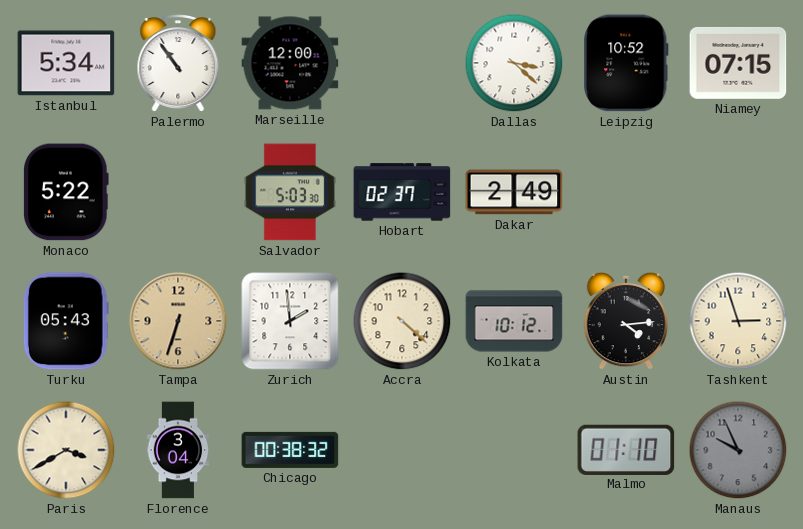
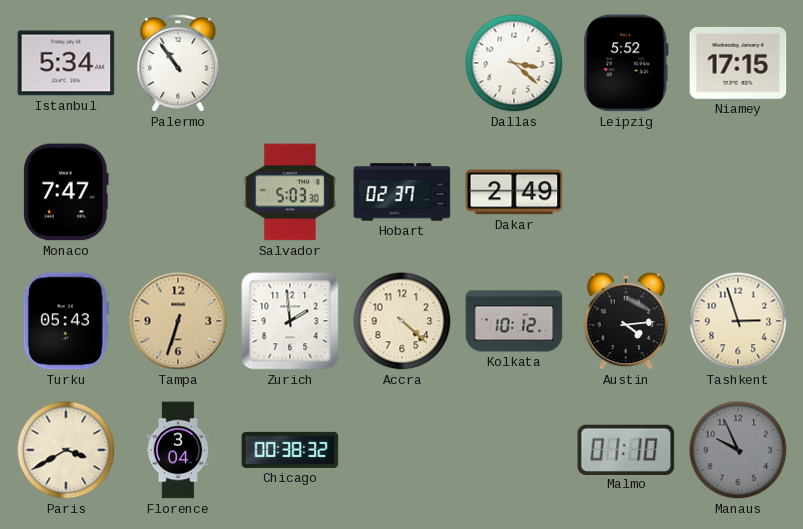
Marseille: 12:00 -> none
Leipzig: 10:52 -> 5:52
Niamey: 07:15 -> 17:15
Monaco: 5:22 -> 7:47
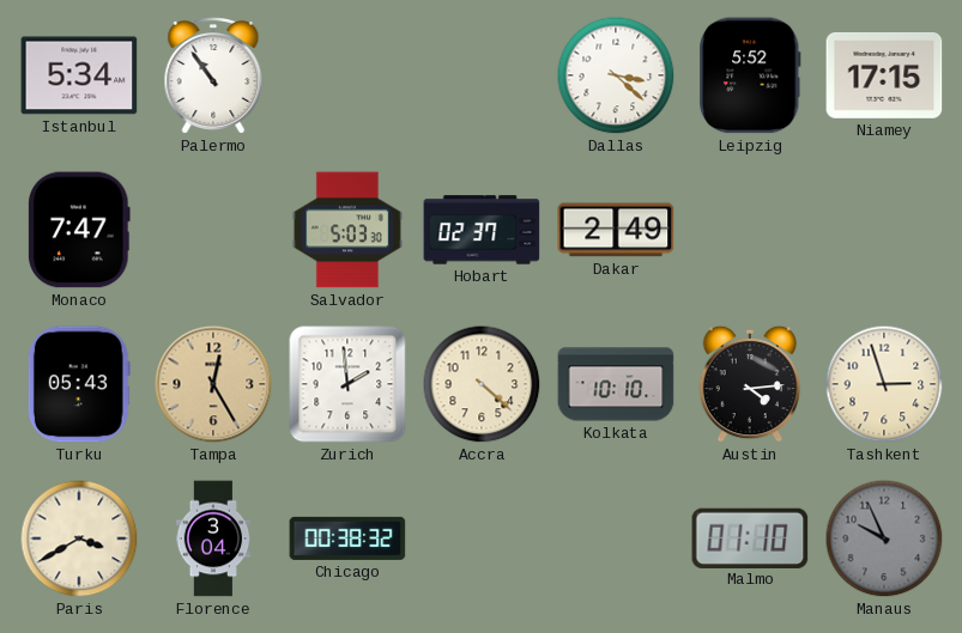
Tampa: 6:33 -> 12:25
Kolkata: 10:12 -> 10:10
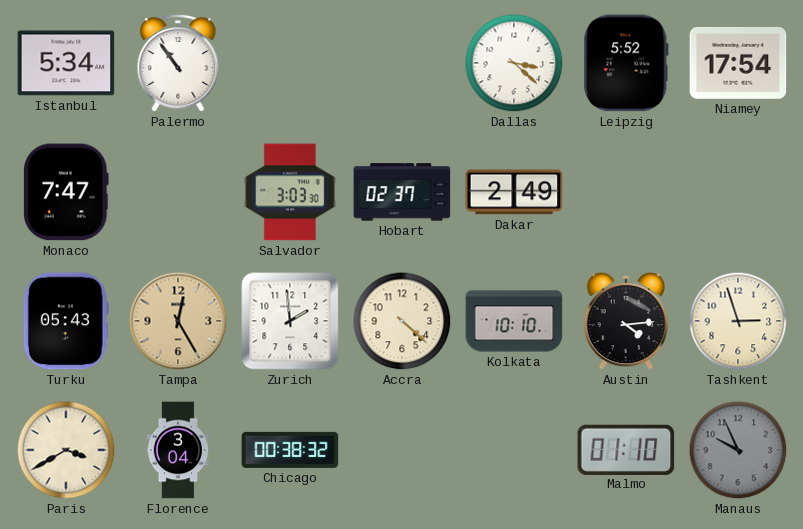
Niamey: 17:15 -> 17:54
Salvador: 5:03 -> 3:03
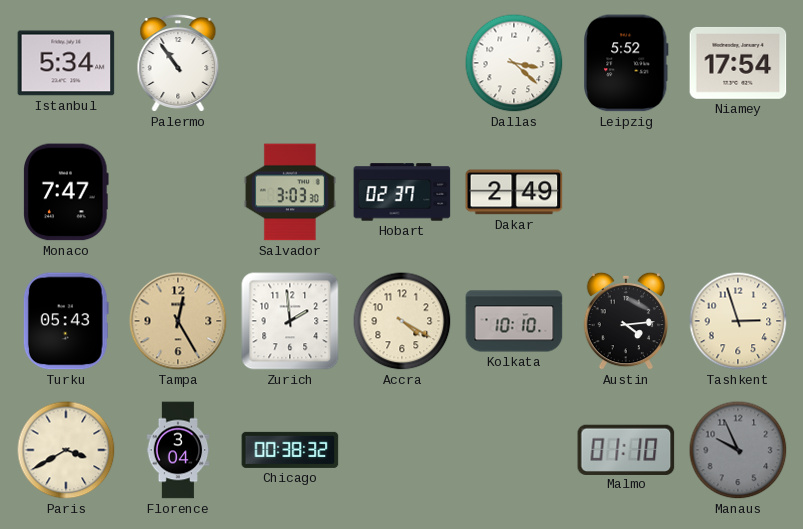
Accra: 4:22 -> 4:20
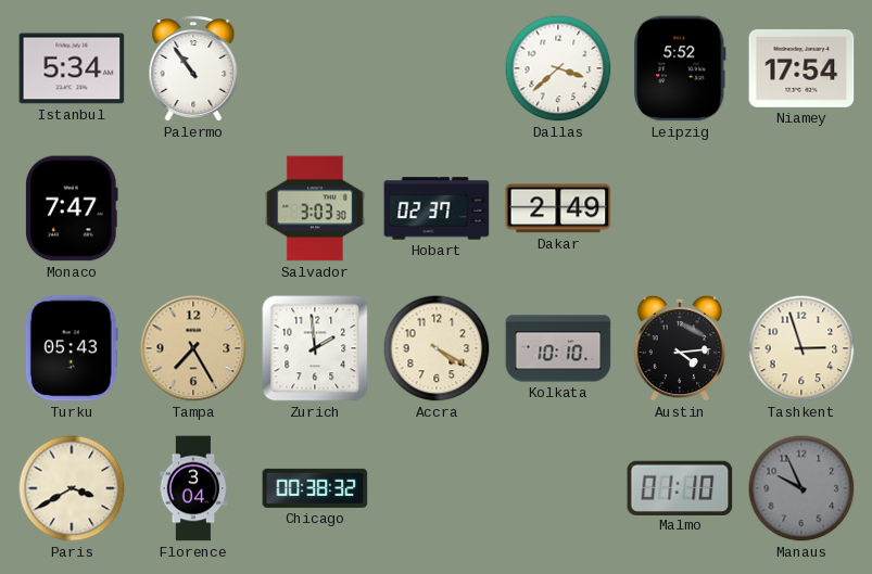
Dallas: 3:22 -> 3:38
Tampa: 12:25 -> 7:25
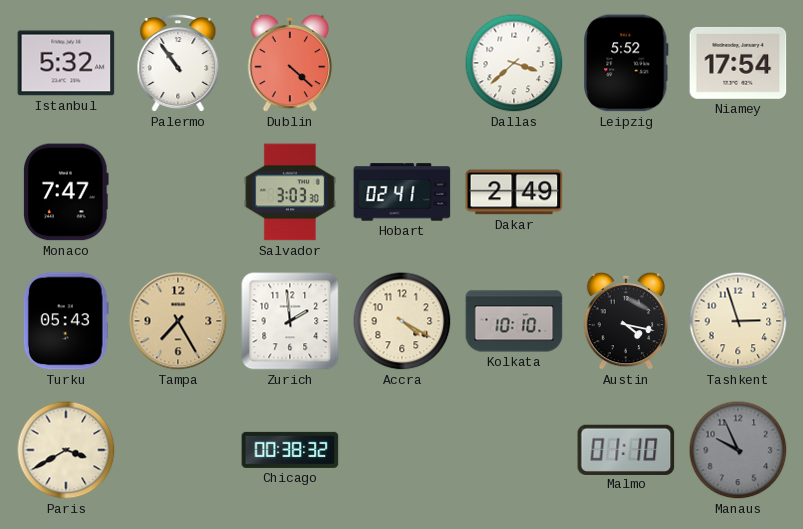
Istanbul: 5:34 -> 5:32
Dublin: none -> 4:22
Hobart: 02:37 -> 02:41
Austin: 4:14 -> 4:17
Florence: 3:04 -> none
